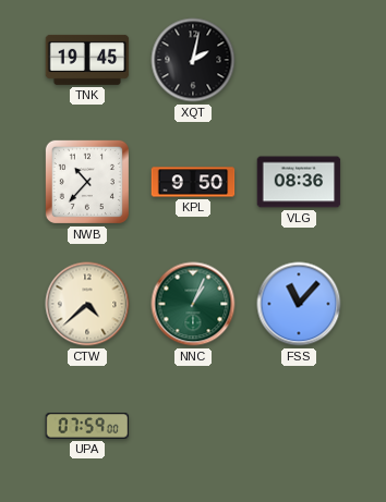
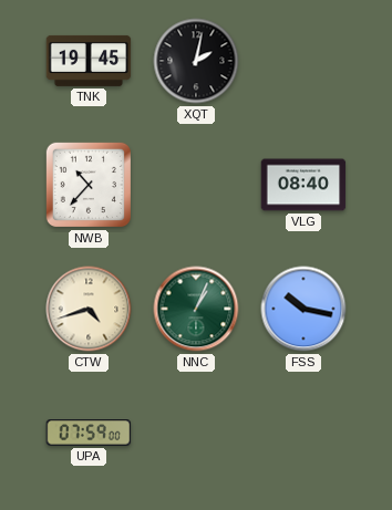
KPL: 9:50 -> none
VLG: 08:36 -> 08:40
CTW: 4:38 -> 4:42
FSS: 11:07 -> 10:17
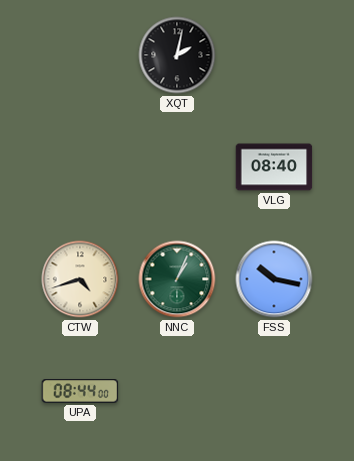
TNK: 19:45 -> none
NWB: 10:37 -> none
UPA: 07:59 -> 08:44
